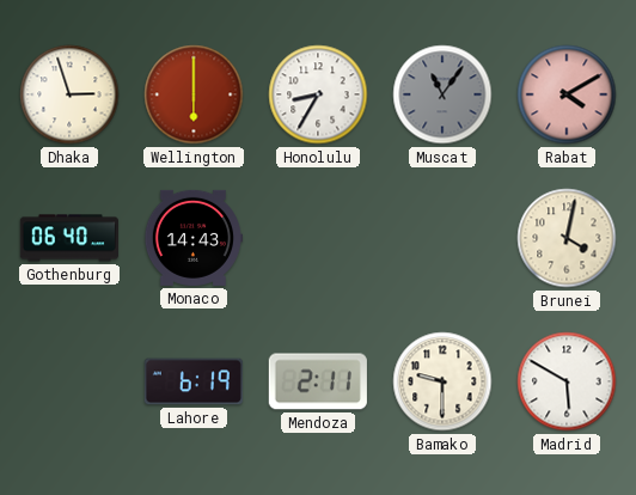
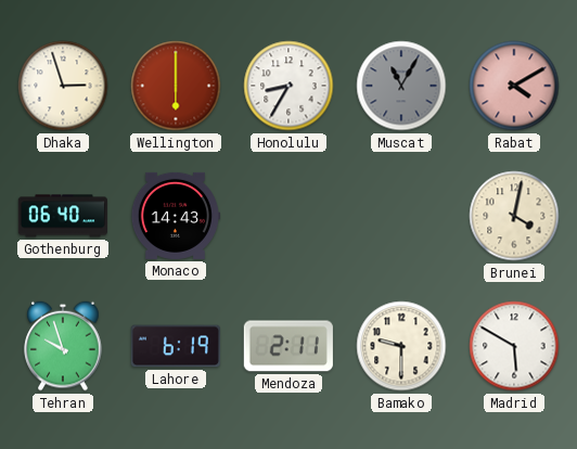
Muscat: 11:06 -> 11:05
Tehran: none -> 9:57
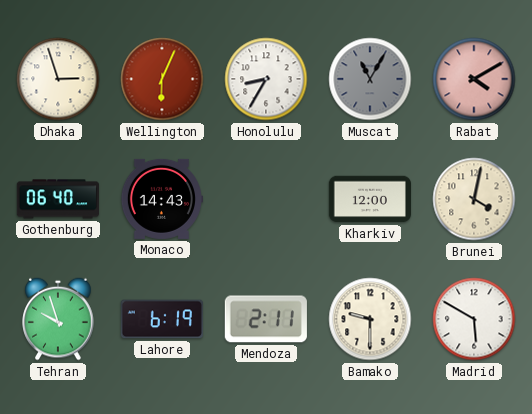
Wellington: 6:00 -> 6:04
Kharkiv: none -> 12:00
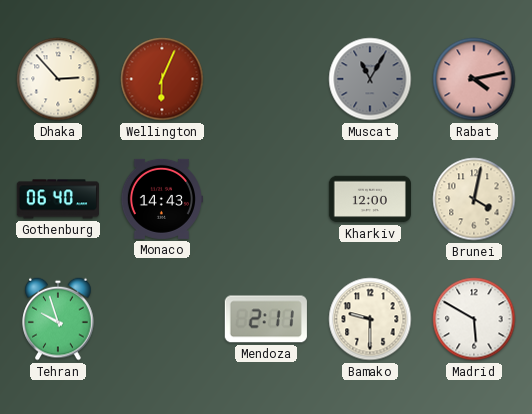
Dhaka: 2:57 -> 2:53
Honolulu: 8:35 -> none
Rabat: 4:10 -> 4:13
Lahore: 6:19 -> none
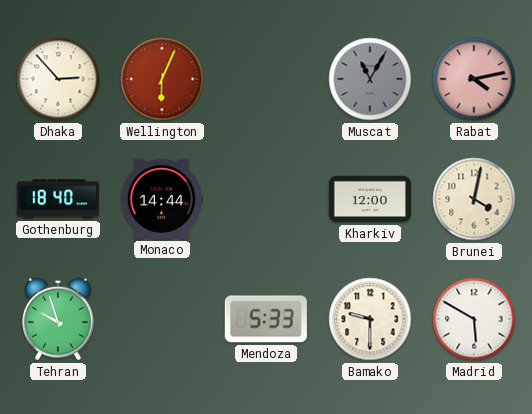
Gothenburg: 06:40 -> 18:40
Monaco: 14:43 -> 14:44
Mendoza: 2:11 -> 5:33
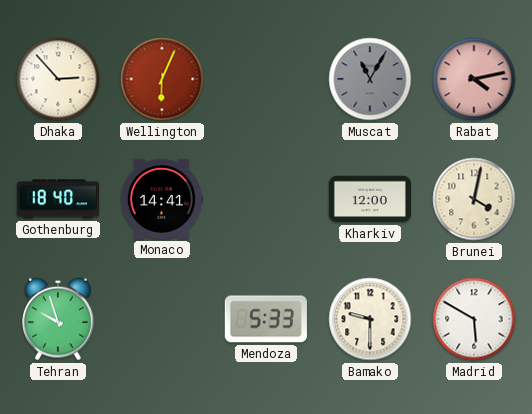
Monaco: 14:44 -> 14:41
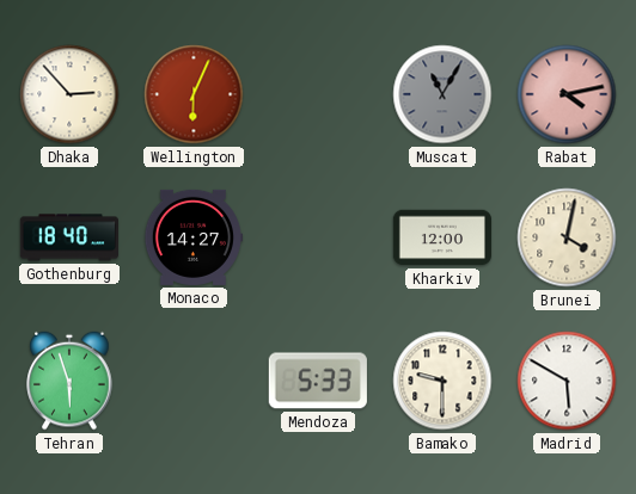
Monaco: 14:41 -> 14:27
Tehran: 9:57 -> 5:57
